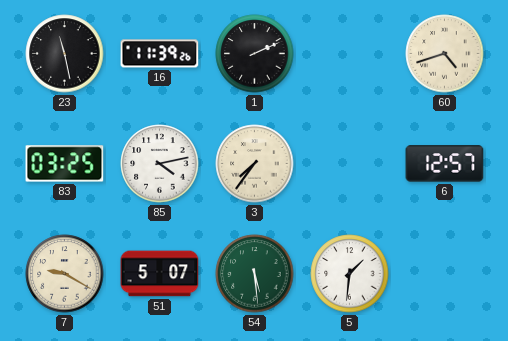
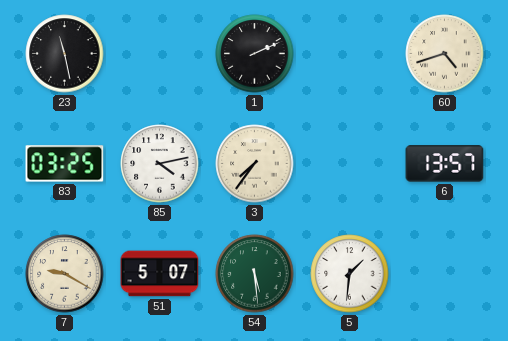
16: 11:39 -> none
6: 12:57 -> 13:57
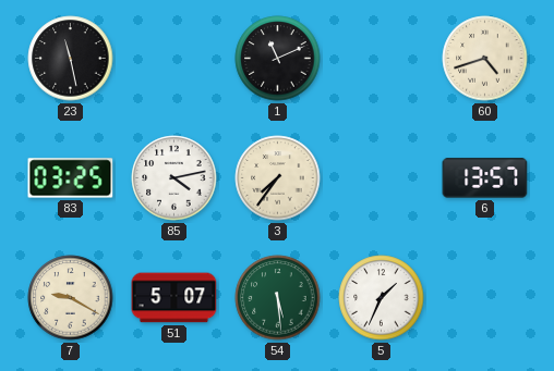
1: 2:11 -> 11:11
5: 1:31 -> 1:34
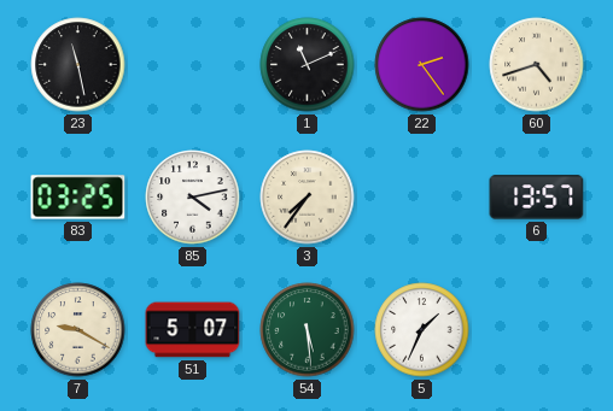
22: none -> 2:24
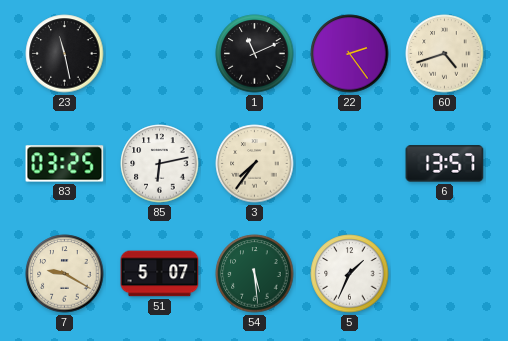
85: 4:13 -> 6:13
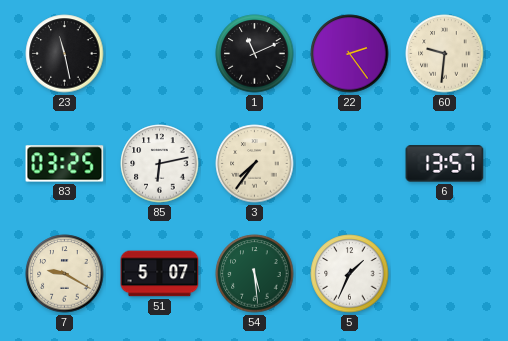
60: 4:42 -> 9:31
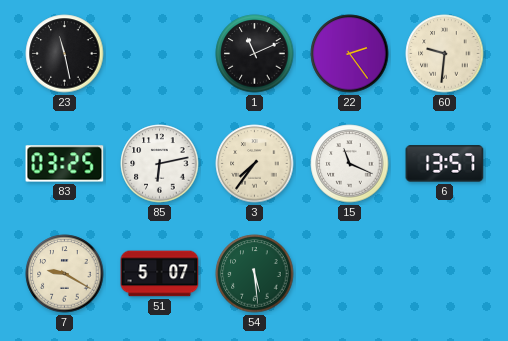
15: none -> 11:19
5: 1:34 -> none
